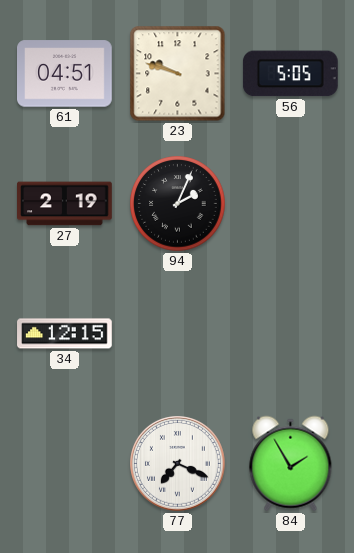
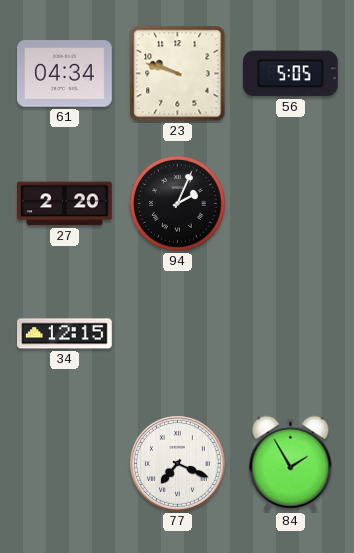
61: 04:51 -> 04:34
27: 2:19 -> 2:20
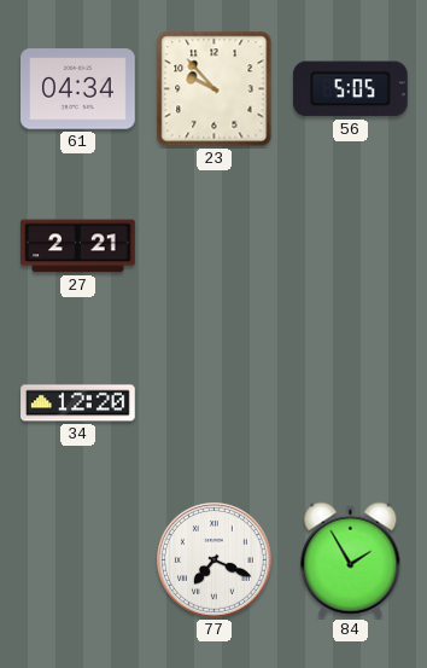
23: 9:48 -> 9:53
27: 2:20 -> 2:21
94: 2:04 -> none
34: 12:15 -> 12:20
